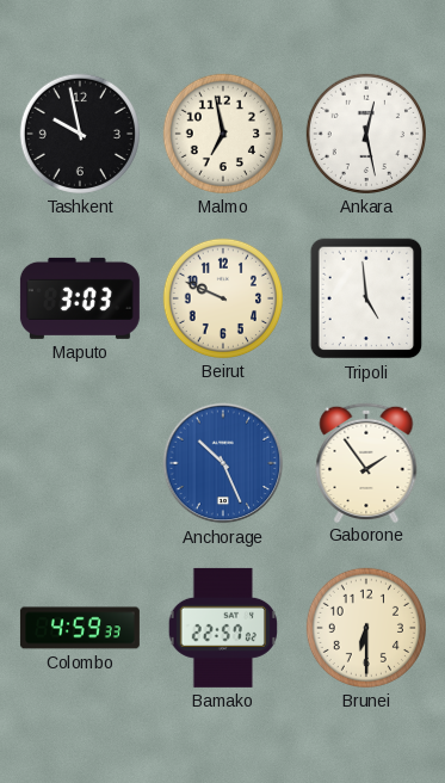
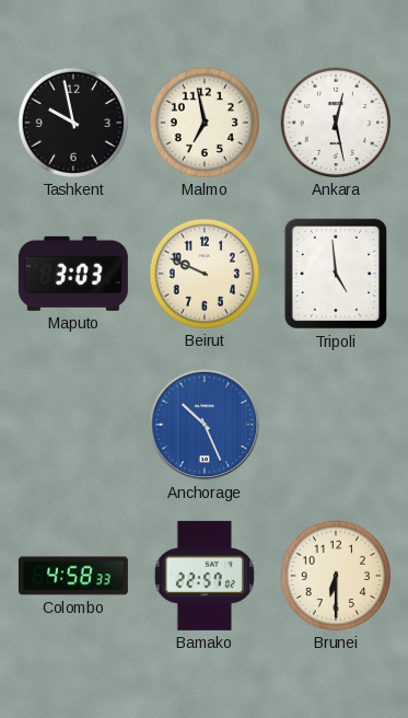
Gaborone: 1:54 -> none
Colombo: 4:59 -> 4:58
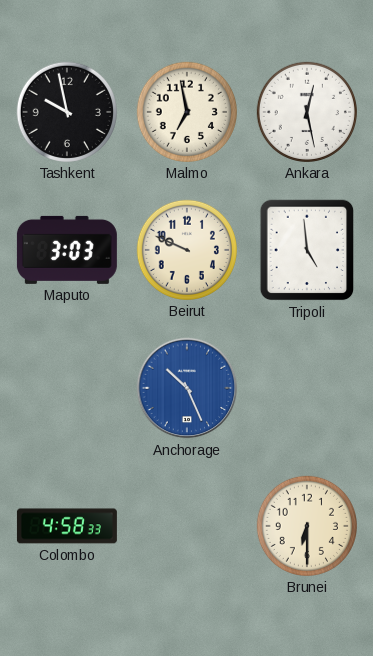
Bamako: 22:57 -> none
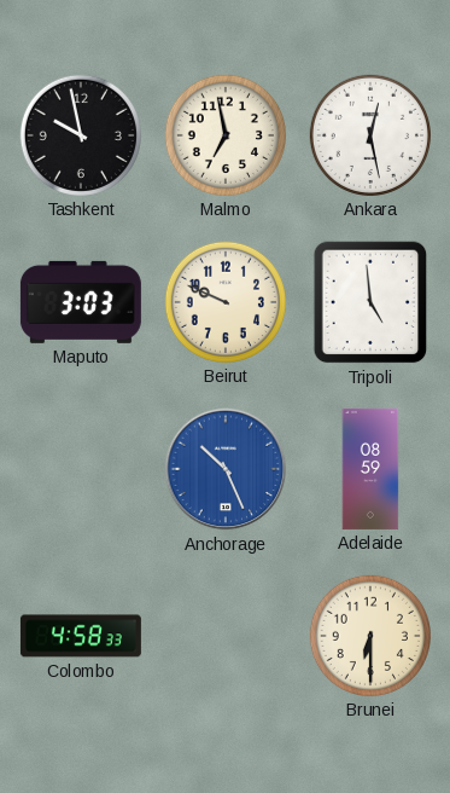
Adelaide: none -> 08:59
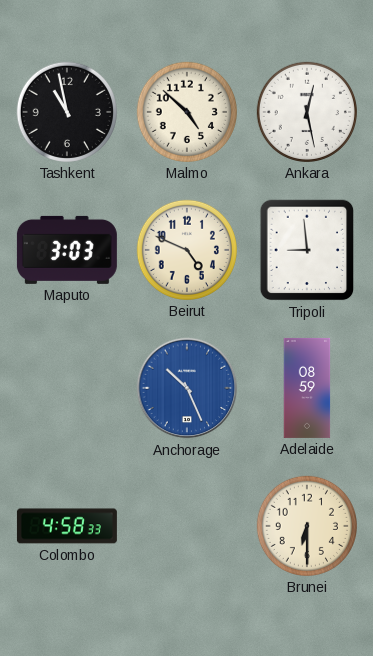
Tashkent: 9:58 -> 10:58
Malmo: 6:58 -> 4:52
Beirut: 9:49 -> 4:49
Tripoli: 4:59 -> 8:59
